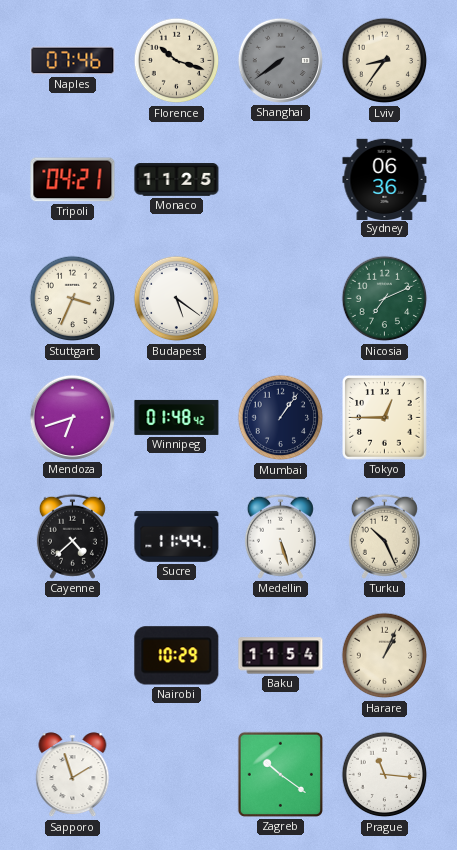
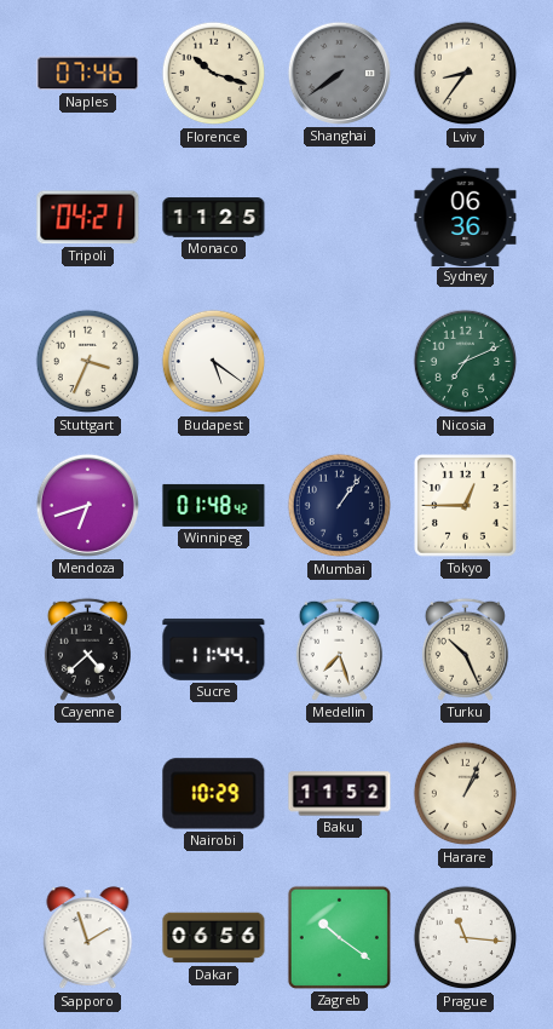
Medellin: 5:27 -> 7:27
Baku: 11:54 -> 11:52
Dakar: none -> 06:56
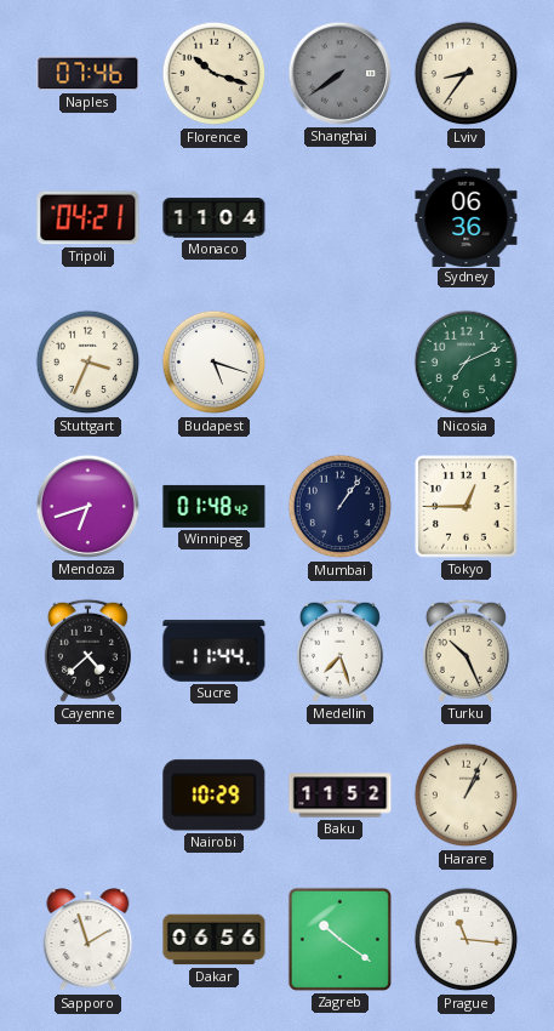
Monaco: 11:25 -> 11:04
Budapest: 5:21 -> 5:18
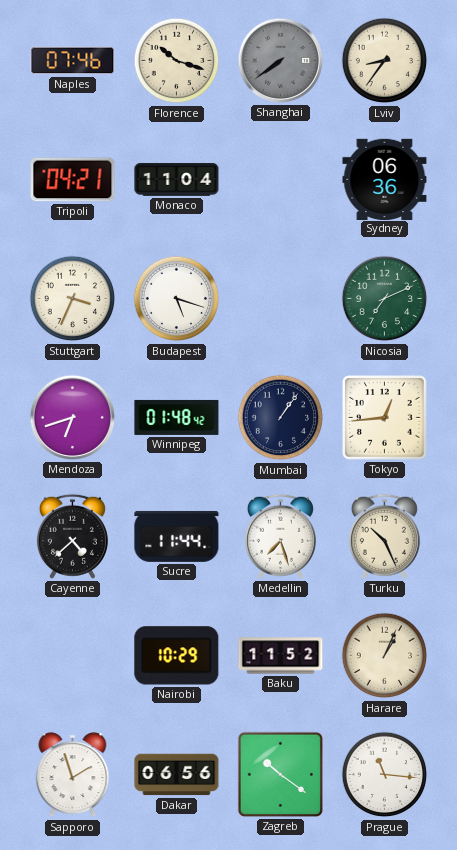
Tokyo: 12:45 -> 12:44
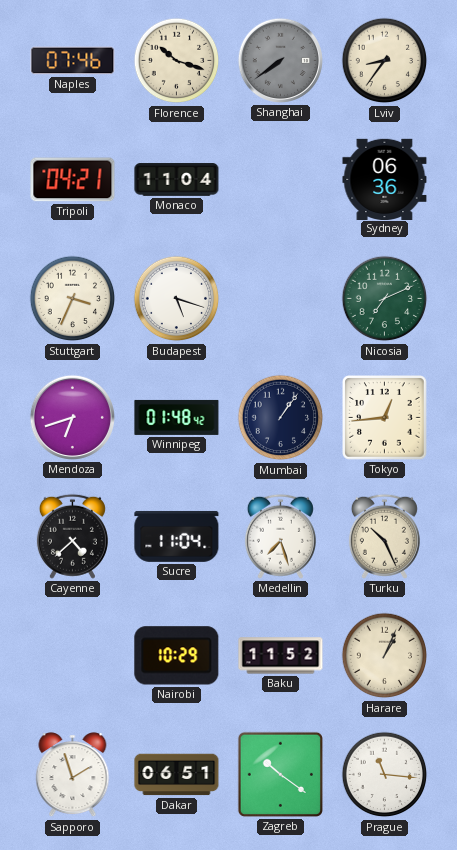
Sucre: 11:44 -> 11:04
Dakar: 06:56 -> 06:51
